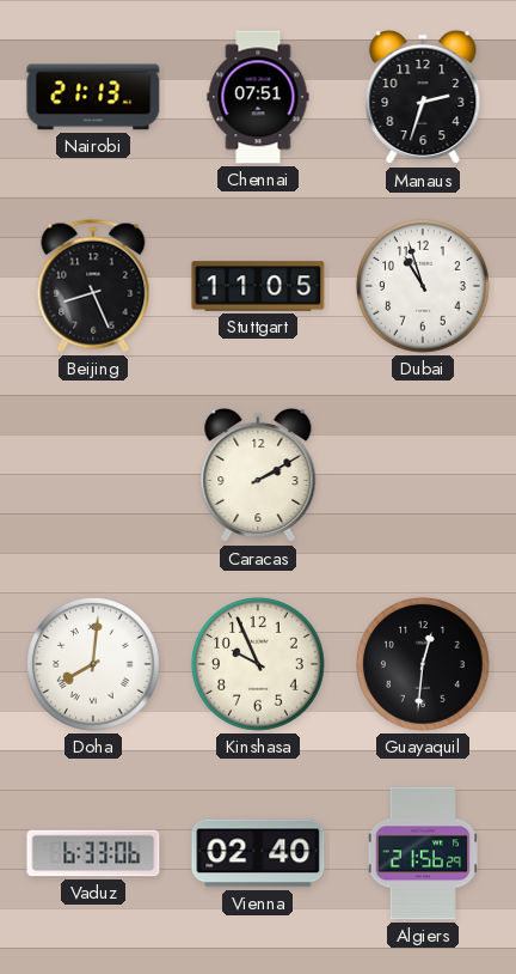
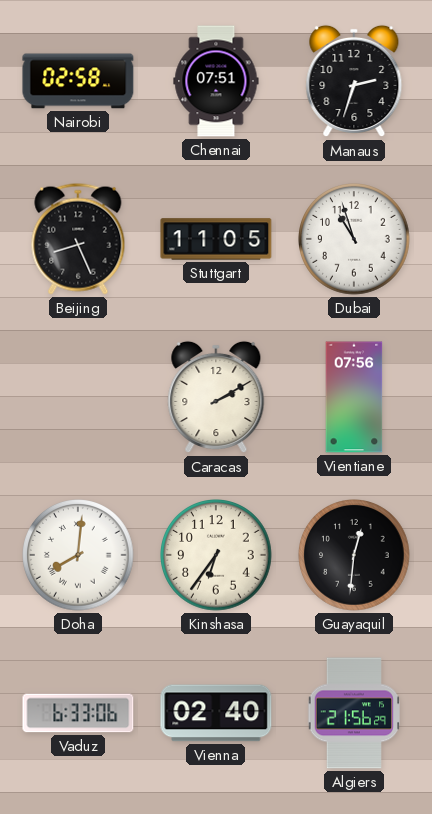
Nairobi: 21:13 -> 02:58
Vientiane: none -> 07:56
Kinshasa: 9:56 -> 6:36
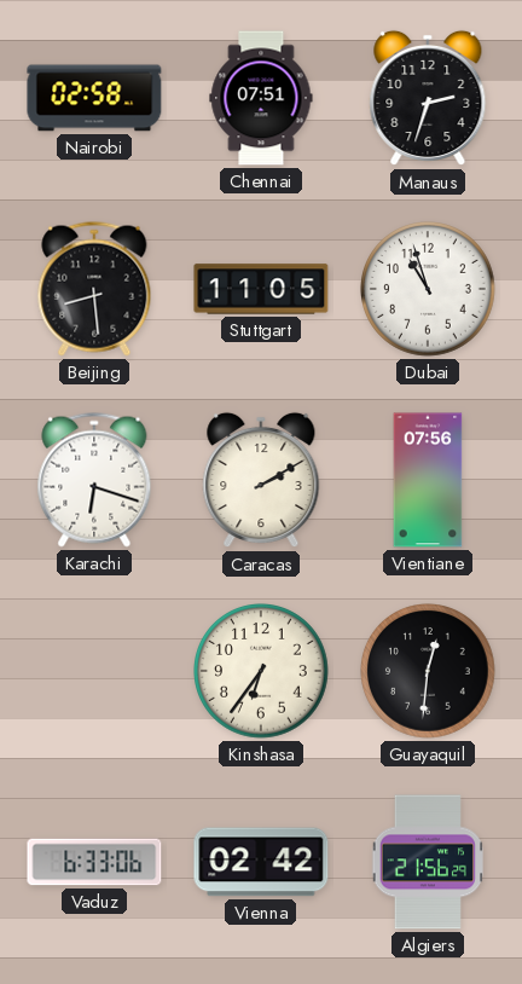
Beijing: 8:26 -> 8:29
Karachi: none -> 6:18
Doha: 8:01 -> none
Vienna: 02:40 -> 02:42
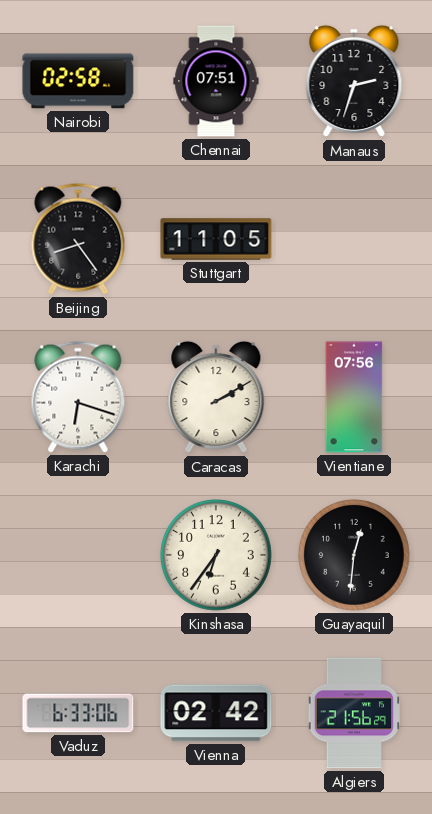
Beijing: 8:29 -> 8:24
Dubai: 10:57 -> none
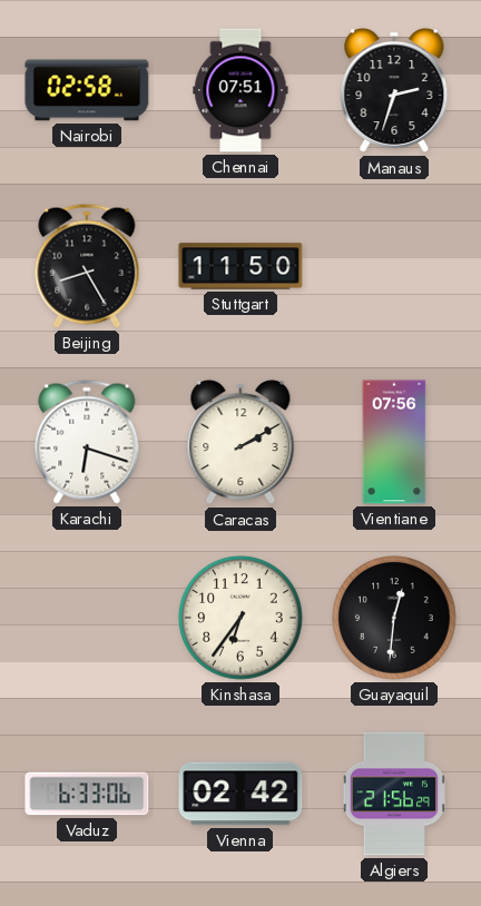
Beijing: 8:24 -> 8:25
Stuttgart: 11:05 -> 11:50
